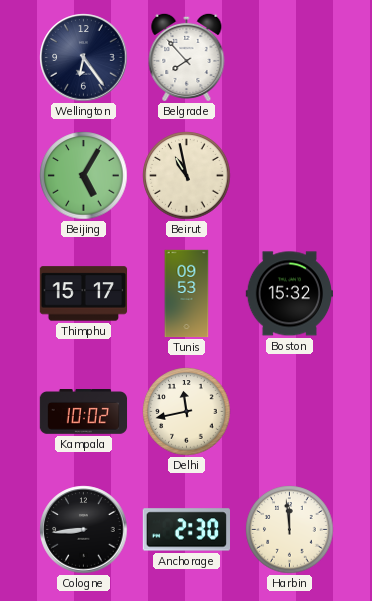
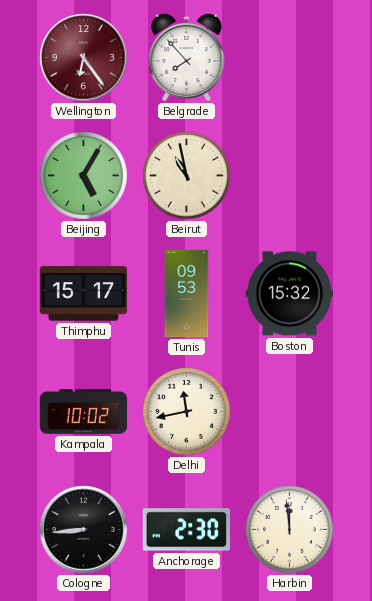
Wellington dial: navy -> burgundy
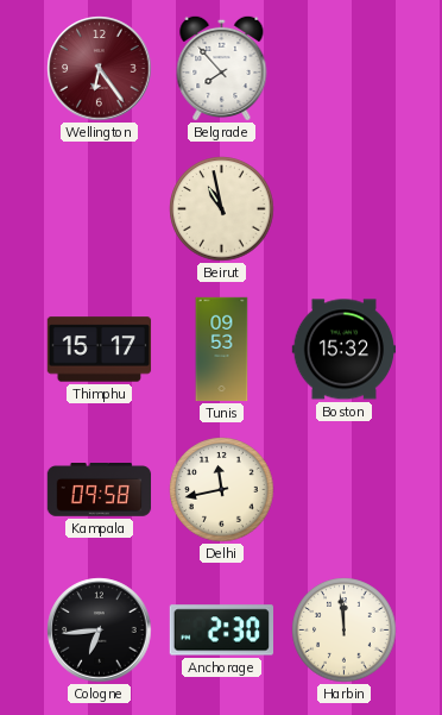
Beijing: 5:05 -> none
Kampala: 10:02 -> 09:58
Cologne: 8:44 -> 6:44
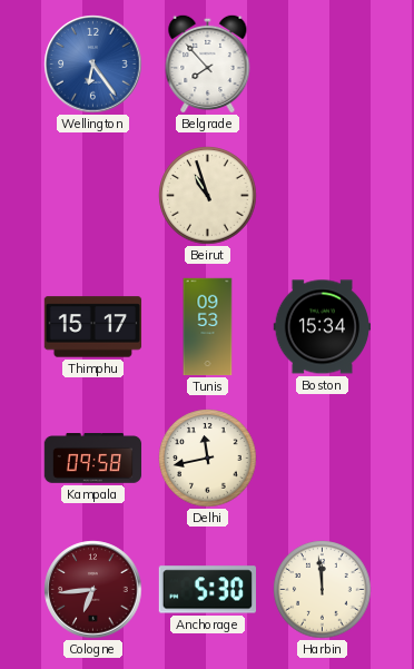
Wellington dial: burgundy -> blue
Beirut: 10:58 -> 10:57
Boston: 15:32 -> 15:34
Cologne dial: black -> burgundy
Anchorage: 2:30 -> 5:30
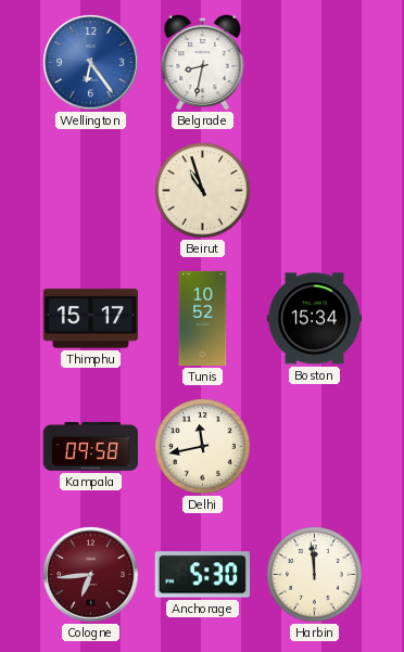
Belgrade: 7:53 -> 8:32
Tunis: 09:53 -> 10:52
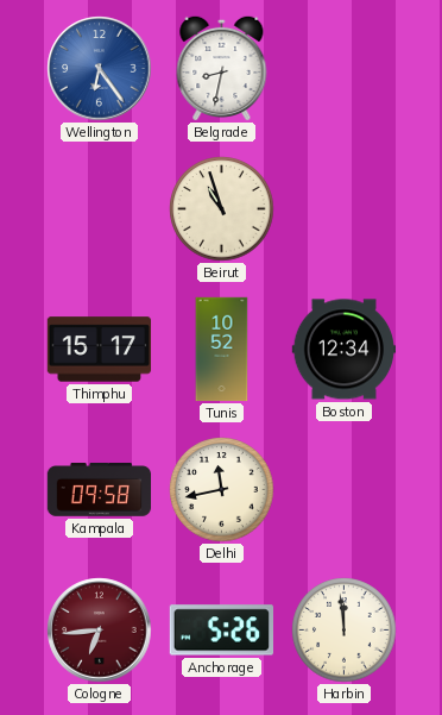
Boston: 15:34 -> 12:34
Anchorage: 5:30 -> 5:26
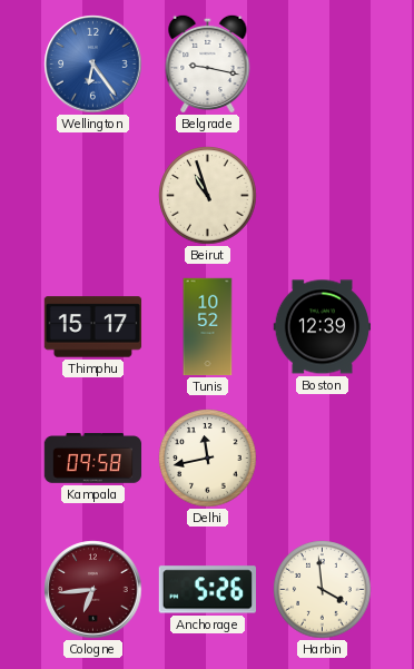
Belgrade: 8:32 -> 9:17
Boston: 12:34 -> 12:39
Harbin: 11:59 -> 3:59
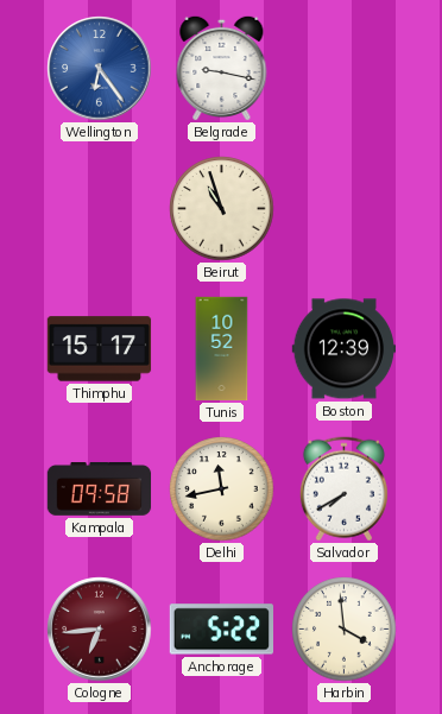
Salvador: none -> 7:40
Anchorage: 5:26 -> 5:22
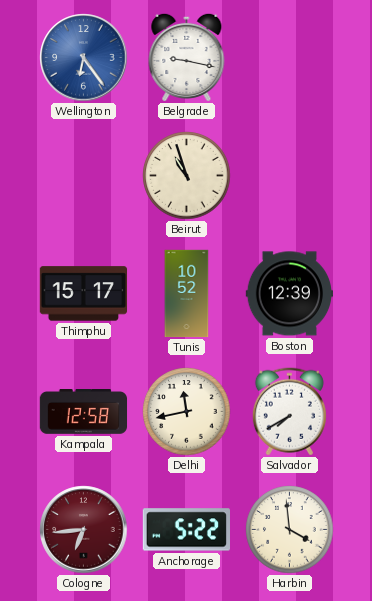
Kampala: 09:58 -> 12:58
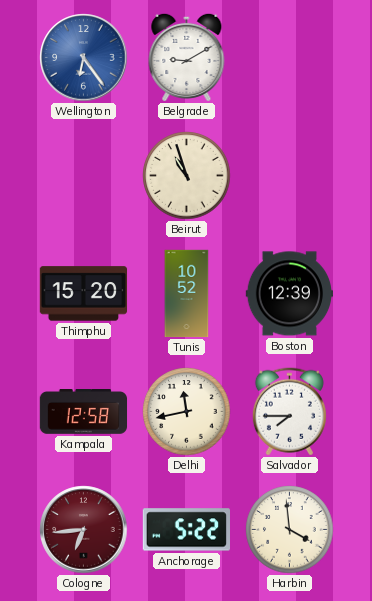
Belgrade: 9:17 -> 9:10
Thimphu: 15:17 -> 15:20
Salvador: 7:40 -> 7:45
